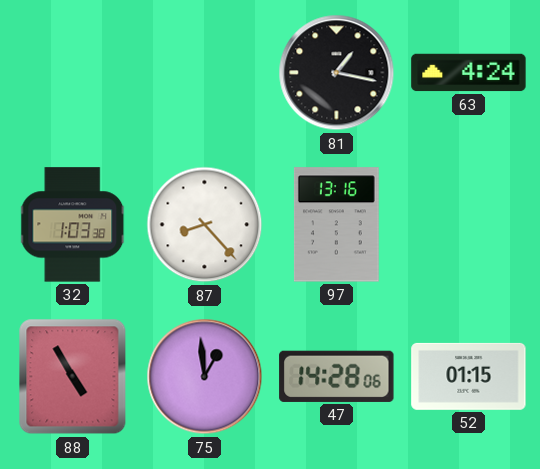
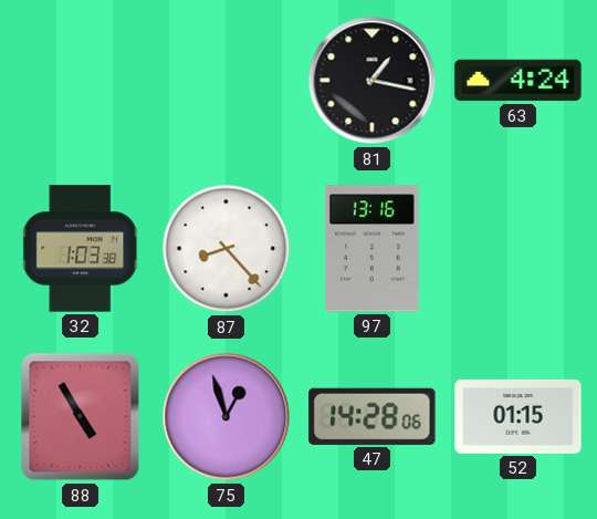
75: 12:59 -> 12:57
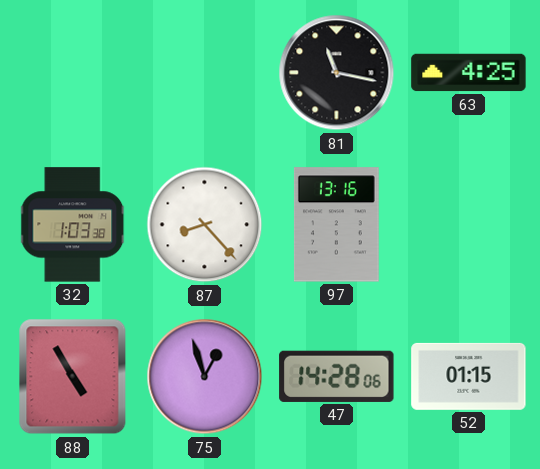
81: 1:17 -> 11:17
63: 4:24 -> 4:25
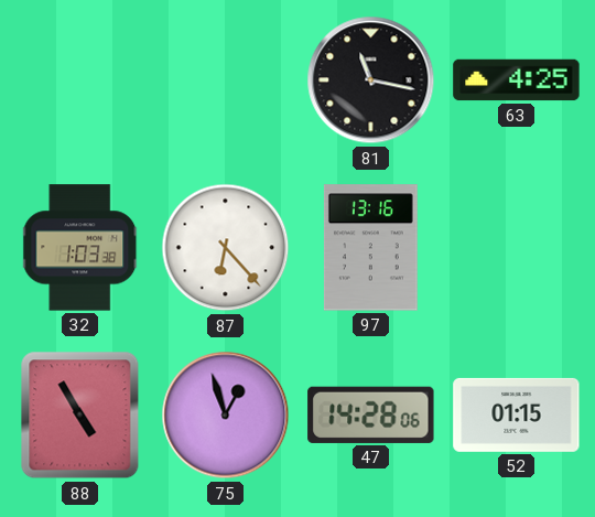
87: 8:23 -> 6:23
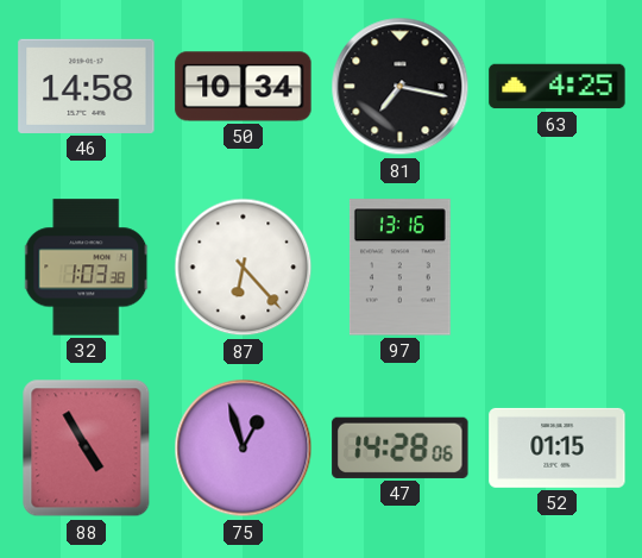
46: none -> 14:58
50: none -> 10:34
81: 11:17 -> 7:17
